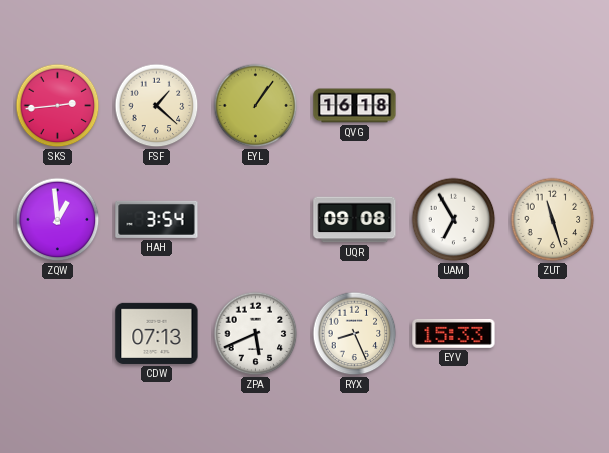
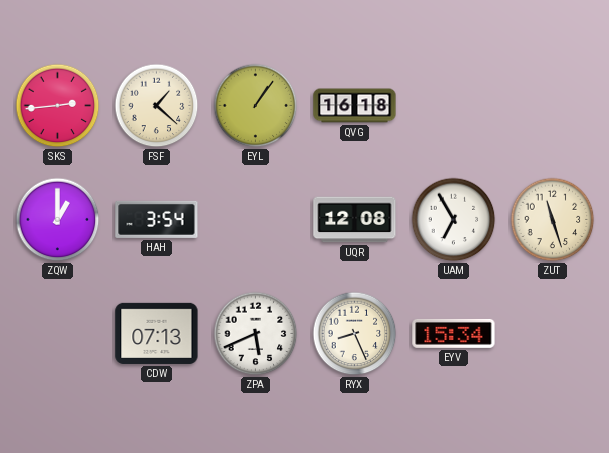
ZQW: 12:59 -> 1:00
UQR: 09:08 -> 12:08
EYV: 15:33 -> 15:34
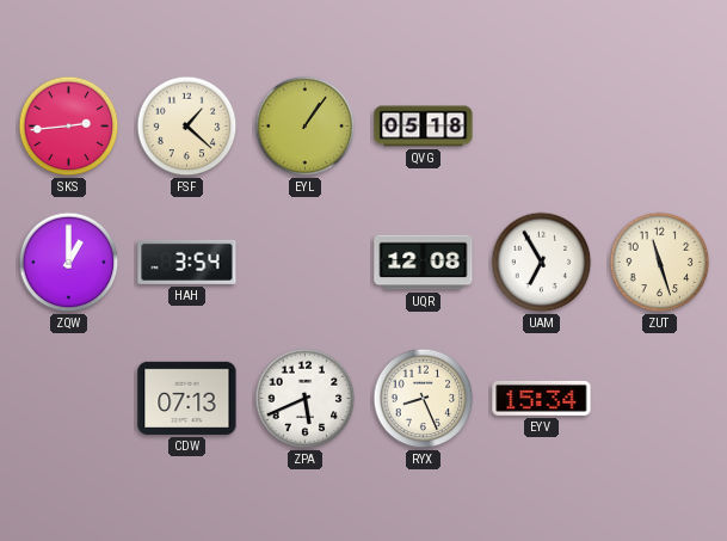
QVG: 16:18 -> 05:18
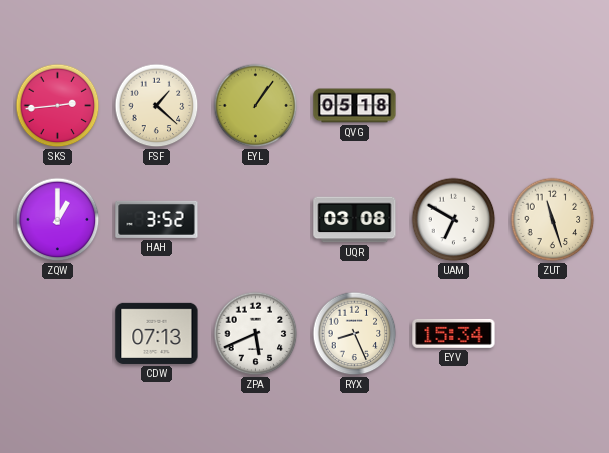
HAH: 3:54 -> 3:52
UQR: 12:08 -> 03:08
UAM: 6:55 -> 6:50
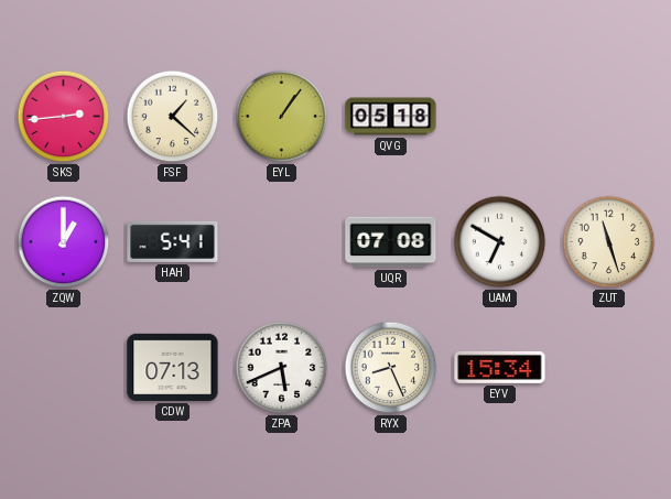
HAH: 3:52 -> 5:41
UQR: 03:08 -> 07:08
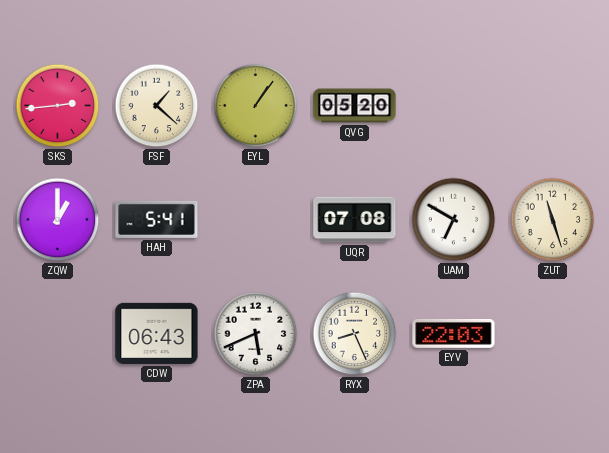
QVG: 05:18 -> 05:20
CDW: 07:13 -> 06:43
EYV: 15:34 -> 22:03
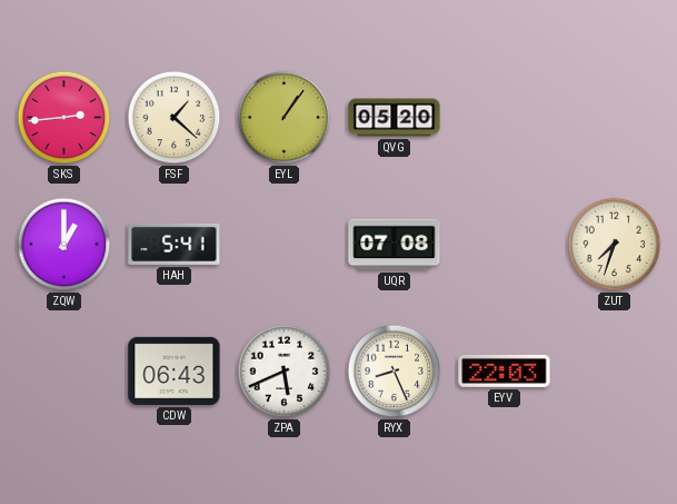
UAM: 6:50 -> none
ZUT: 11:27 -> 7:33
